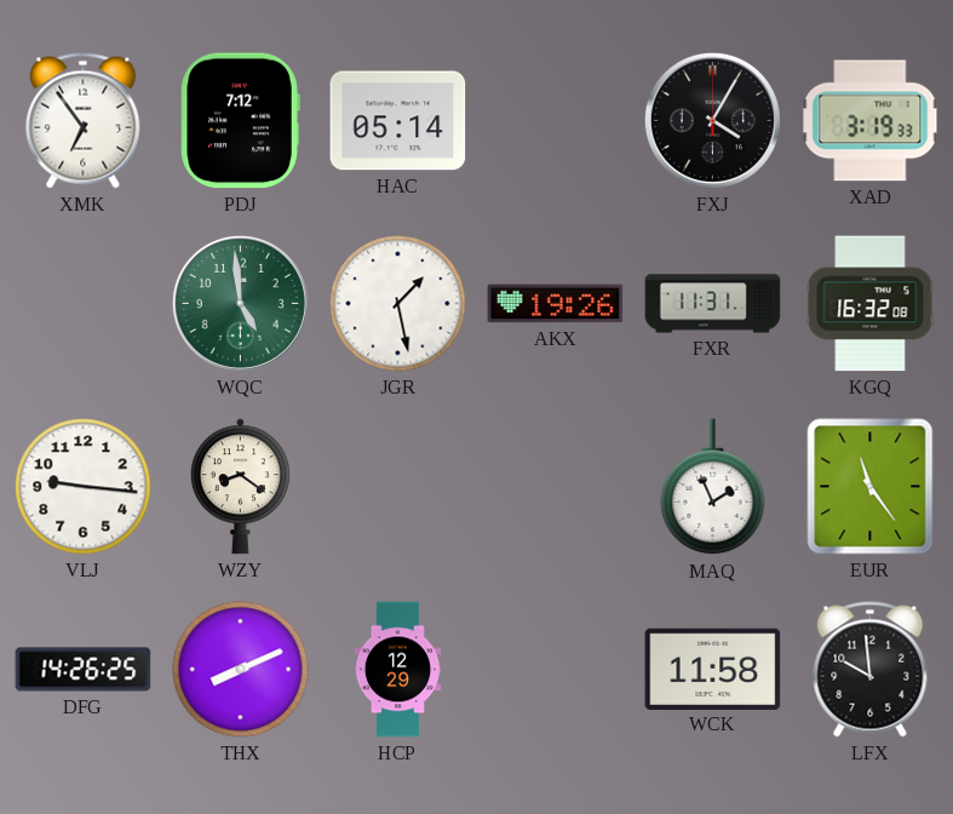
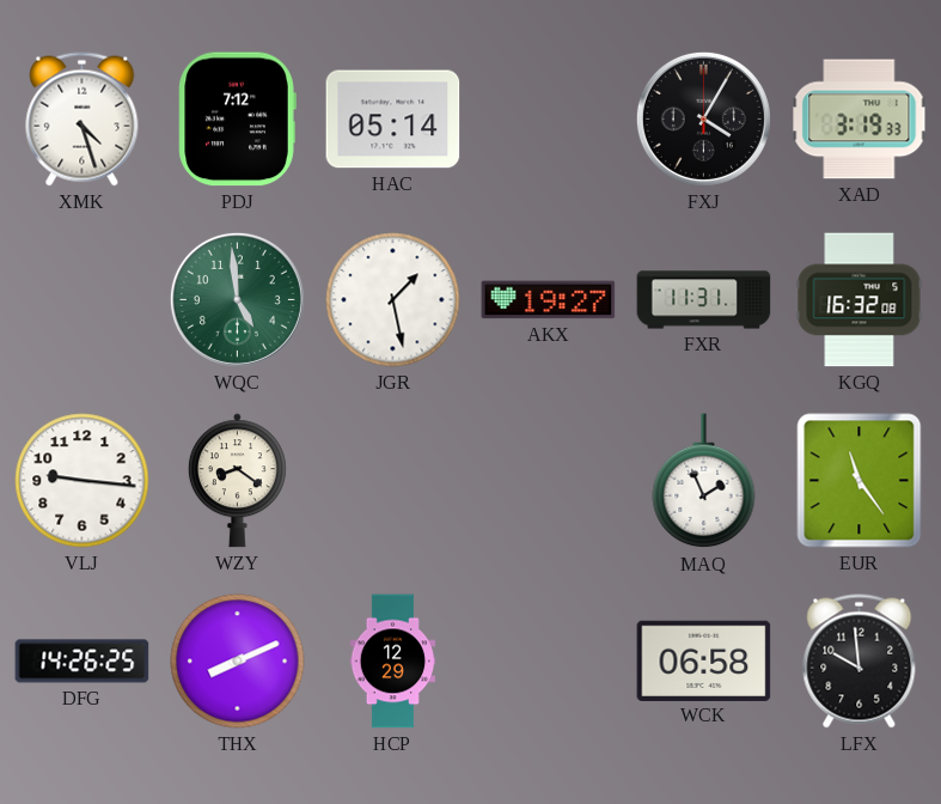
XMK: 6:54 -> 4:27
AKX: 19:26 -> 19:27
WCK: 11:58 -> 06:58
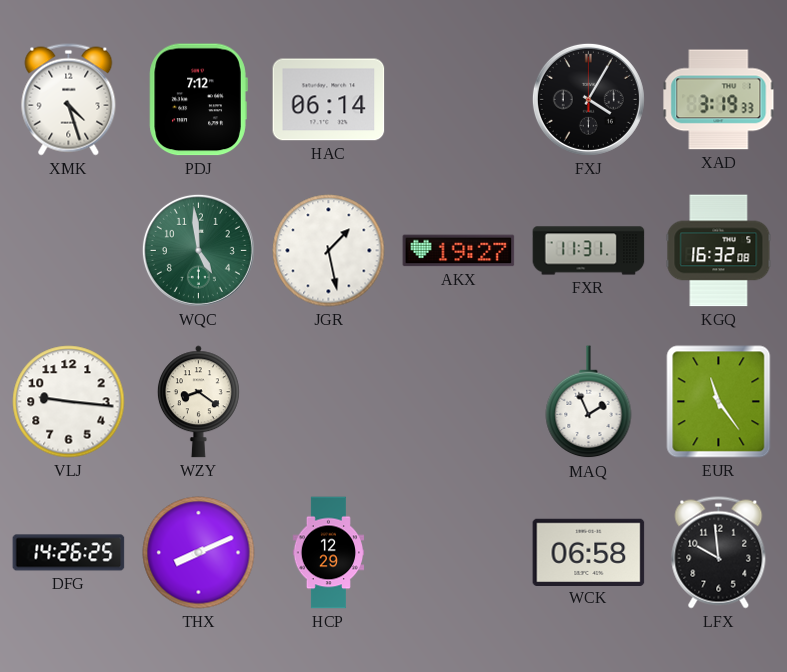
HAC: 05:14 -> 06:14
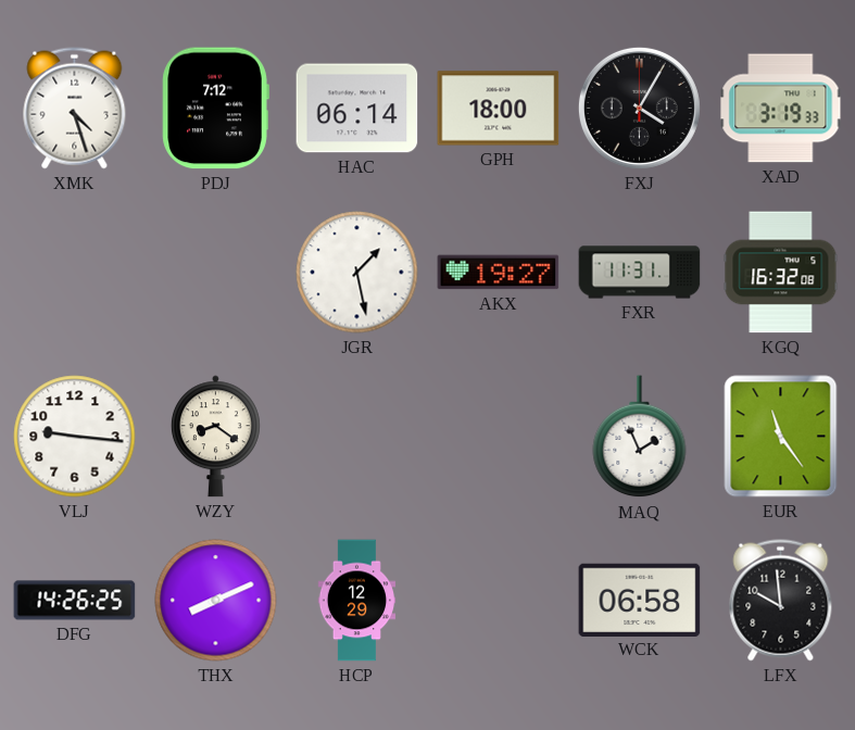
GPH: none -> 18:00
WQC: 4:59 -> none
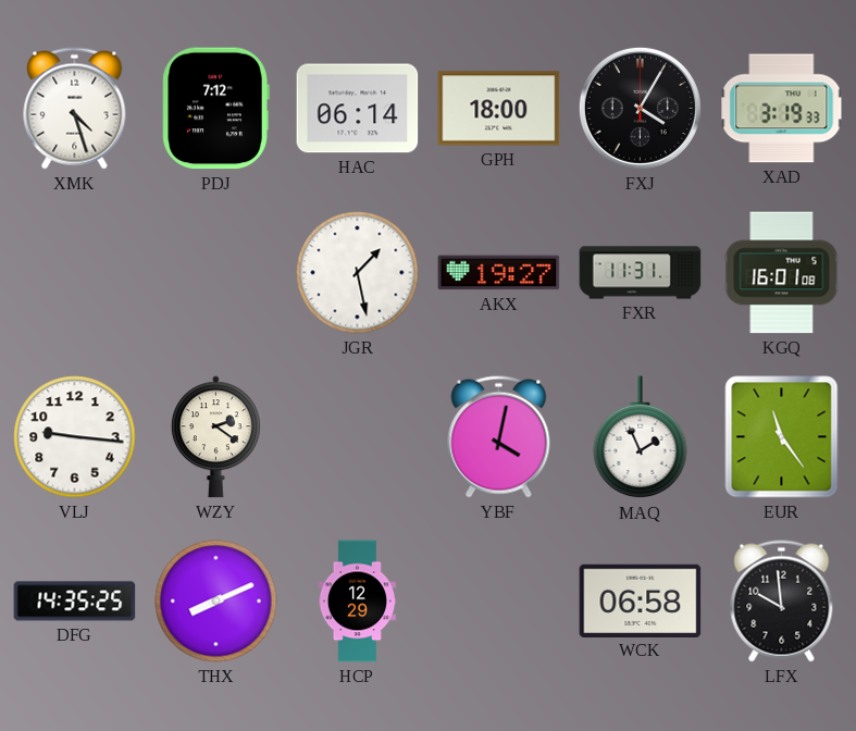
KGQ: 16:32 -> 16:01
WZY: 8:21 -> 2:21
YBF: none -> 4:02
DFG: 14:26 -> 14:35
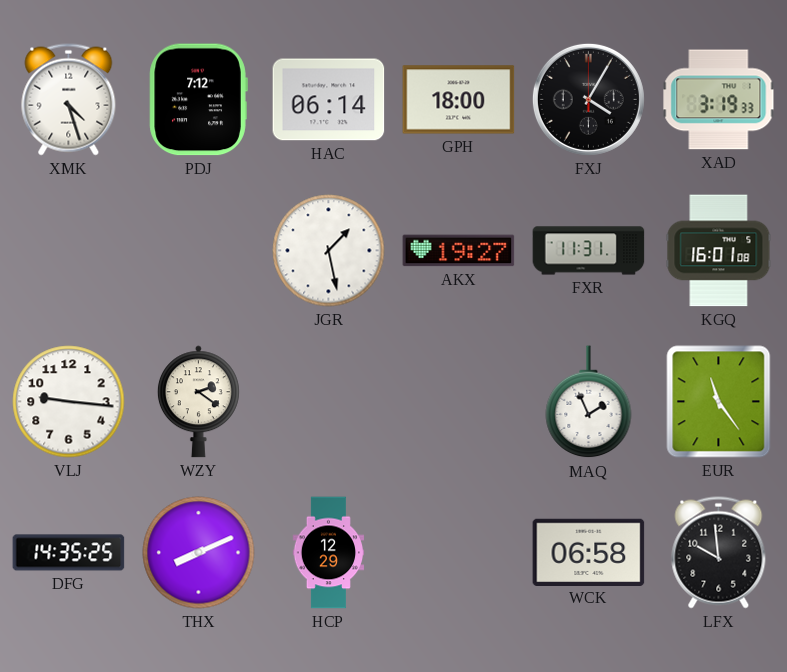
YBF: 4:02 -> none
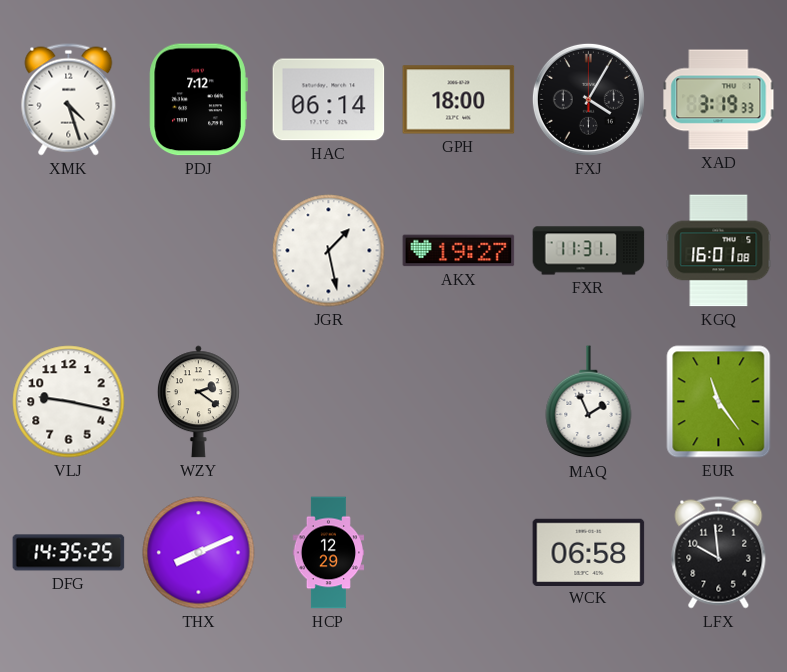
VLJ: 9:16 -> 9:17
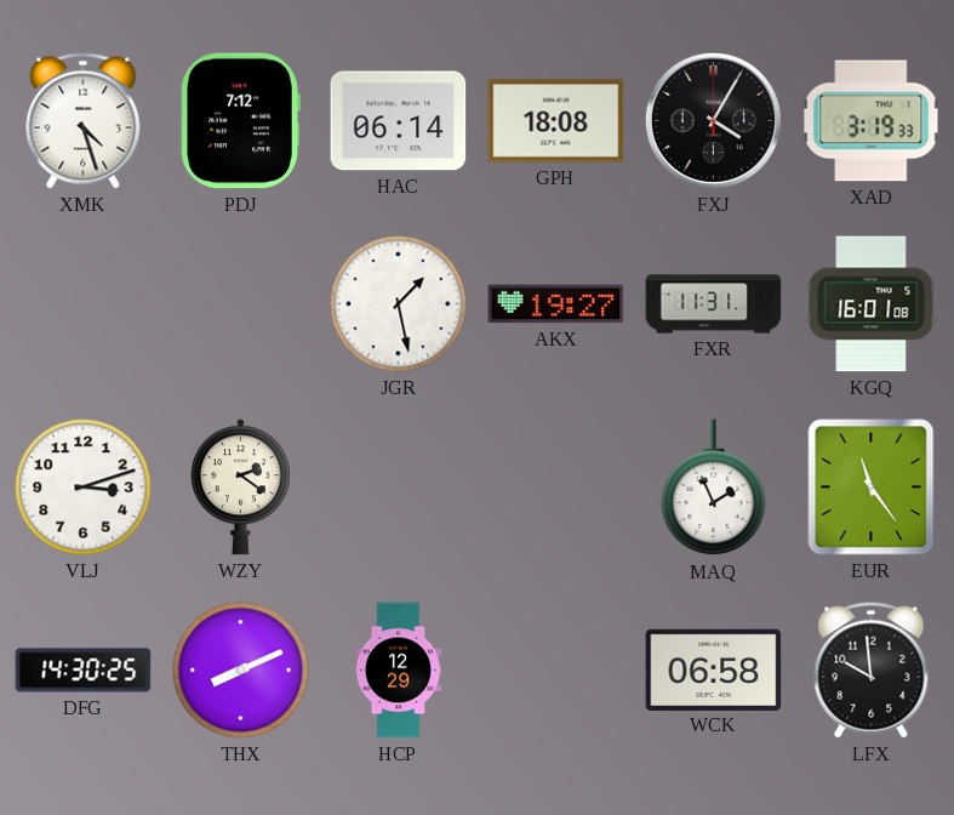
GPH: 18:00 -> 18:08
VLJ: 9:17 -> 3:12
DFG: 14:35 -> 14:30
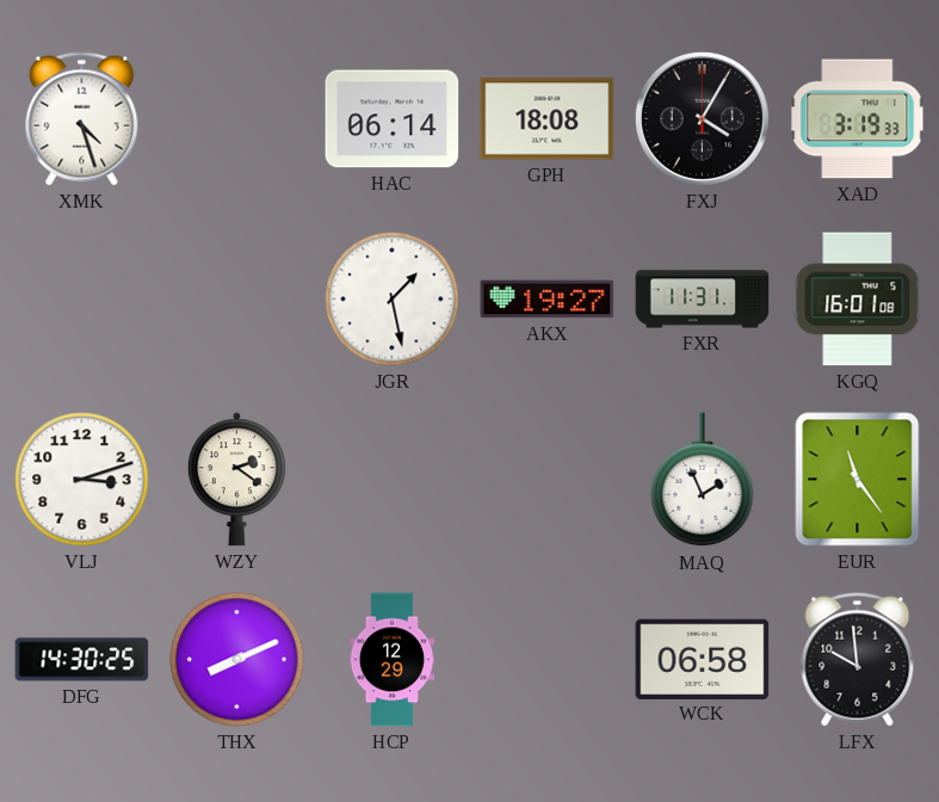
PDJ: 7:12 -> none
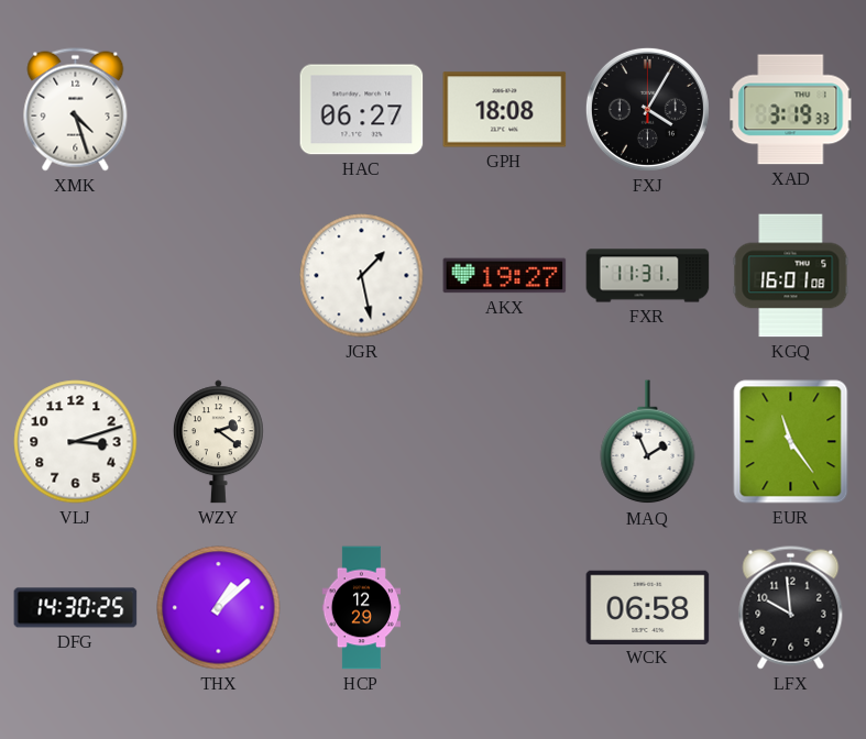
HAC: 06:14 -> 06:27
THX: 8:11 -> 1:08
